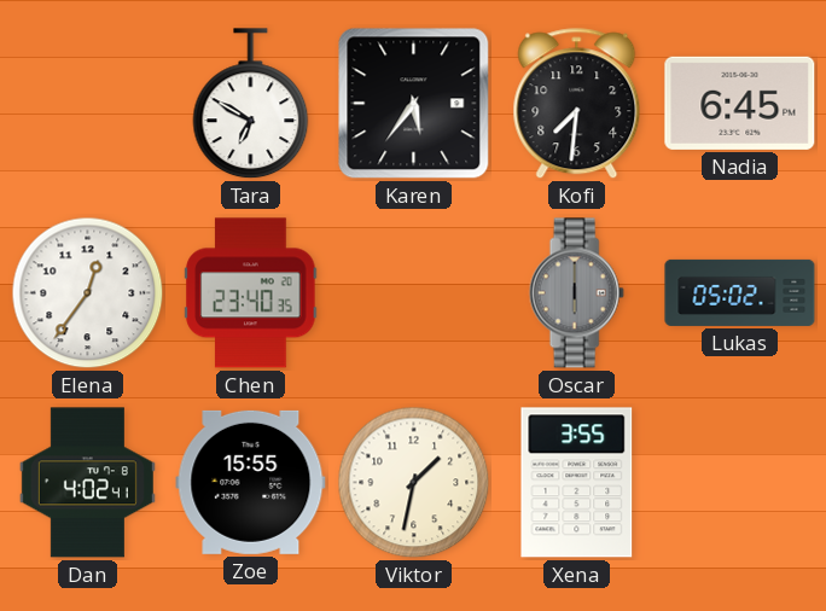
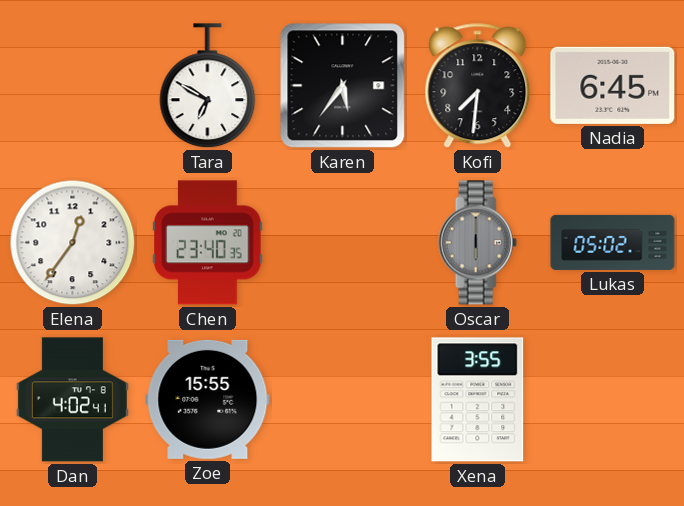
Viktor: 1:32 -> none
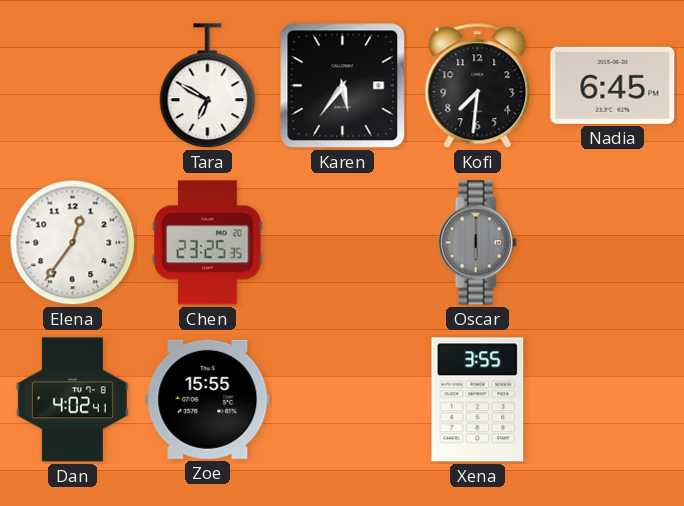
Chen: 23:40 -> 23:25
Lukas: 05:02 -> none
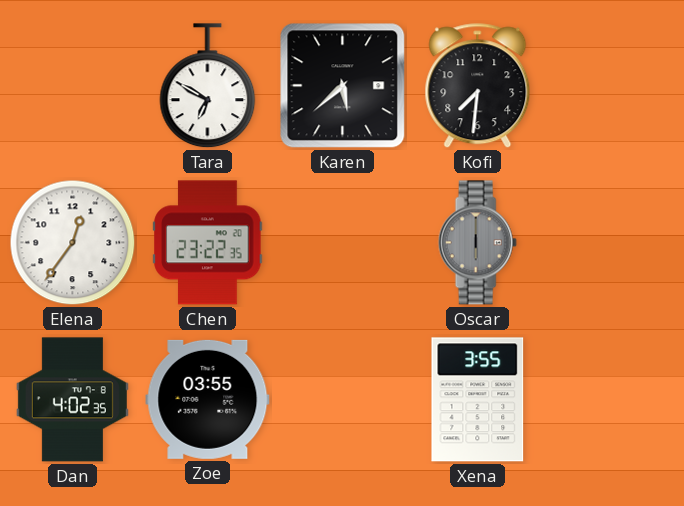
Karen: 5:36 -> 5:38
Nadia: 6:45 -> none
Chen: 23:25 -> 23:22
Dan: 4:02:41 -> 4:02:35
Zoe: 15:55 -> 03:55
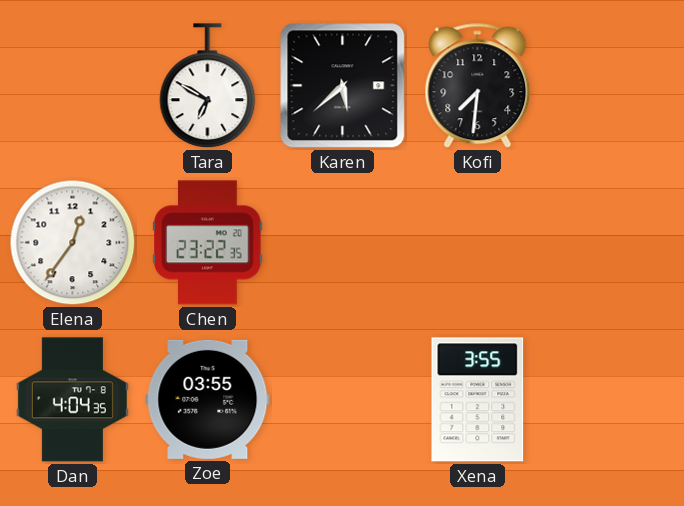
Oscar: 6:00 -> none
Dan: 4:02 -> 4:04
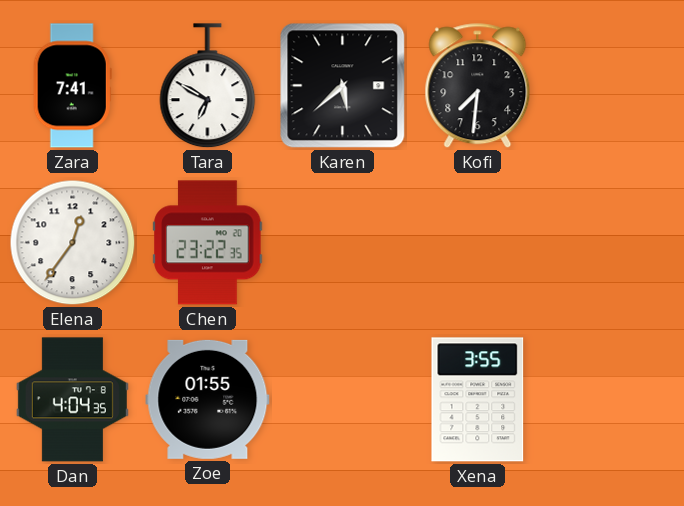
Zara: none -> 7:41
Zoe: 03:55 -> 01:55
